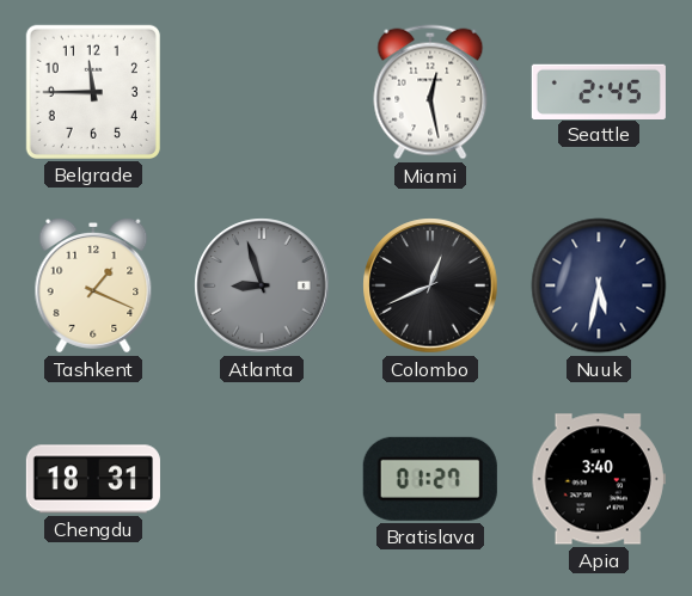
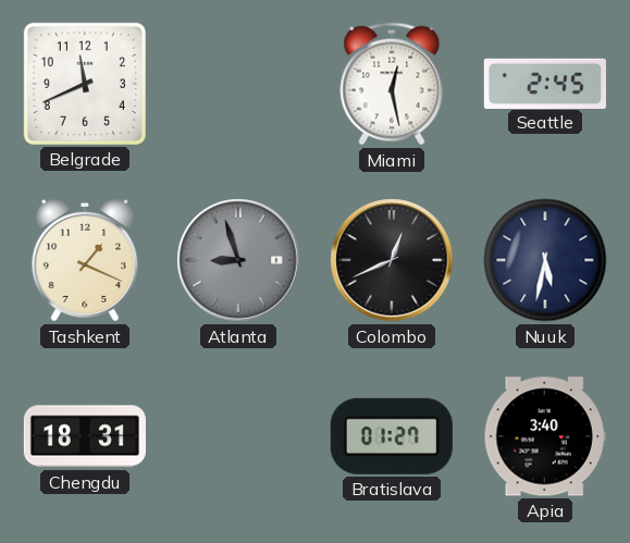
Belgrade: 11:45 -> 11:41
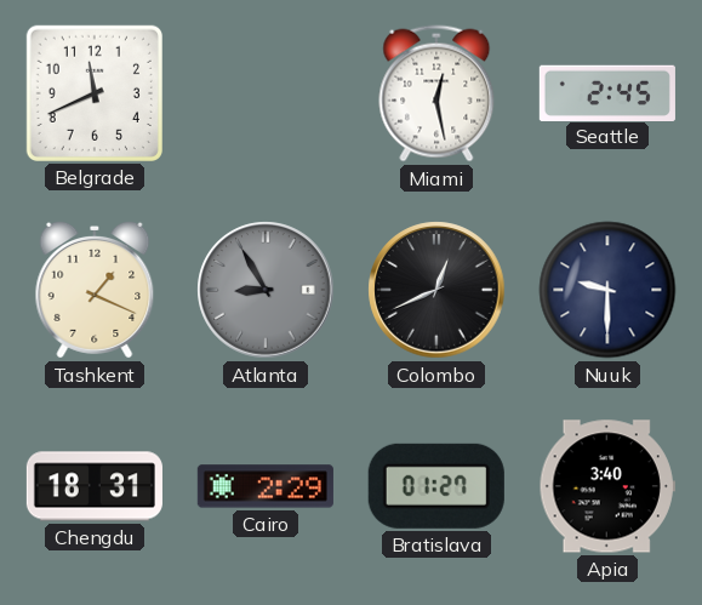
Atlanta: 8:57 -> 8:55
Nuuk: 5:32 -> 9:30
Cairo: none -> 2:29
